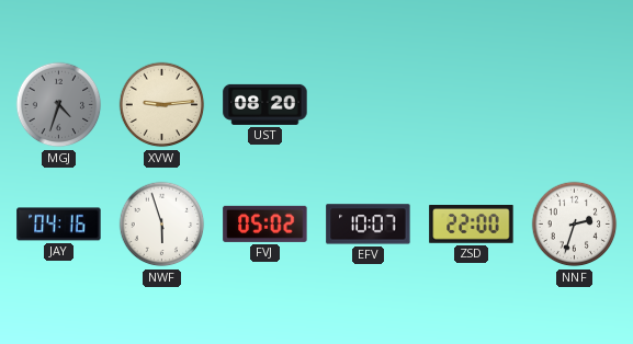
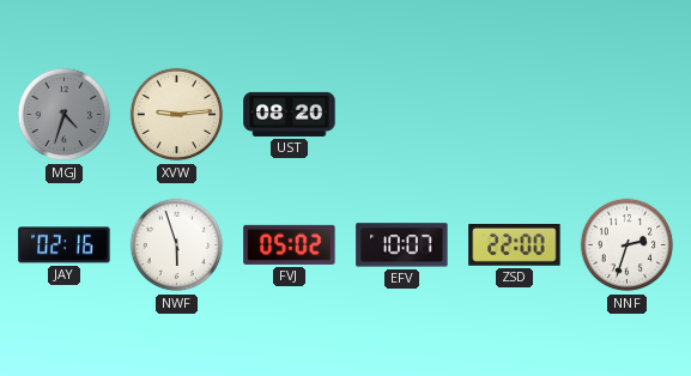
JAY: 04:16 -> 02:16
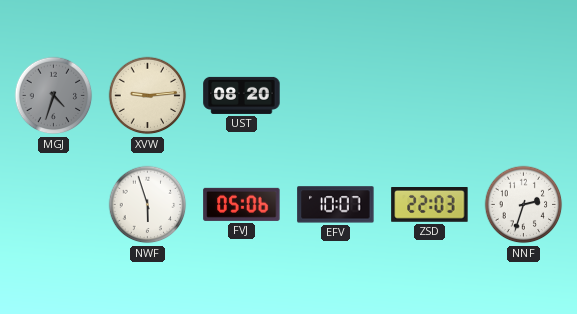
JAY: 02:16 -> none
FVJ: 05:02 -> 05:06
ZSD: 22:00 -> 22:03
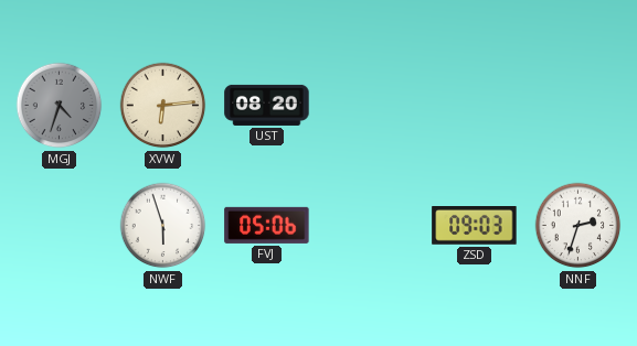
XVW: 9:14 -> 6:14
EFV: 10:07 -> none
ZSD: 22:03 -> 09:03
